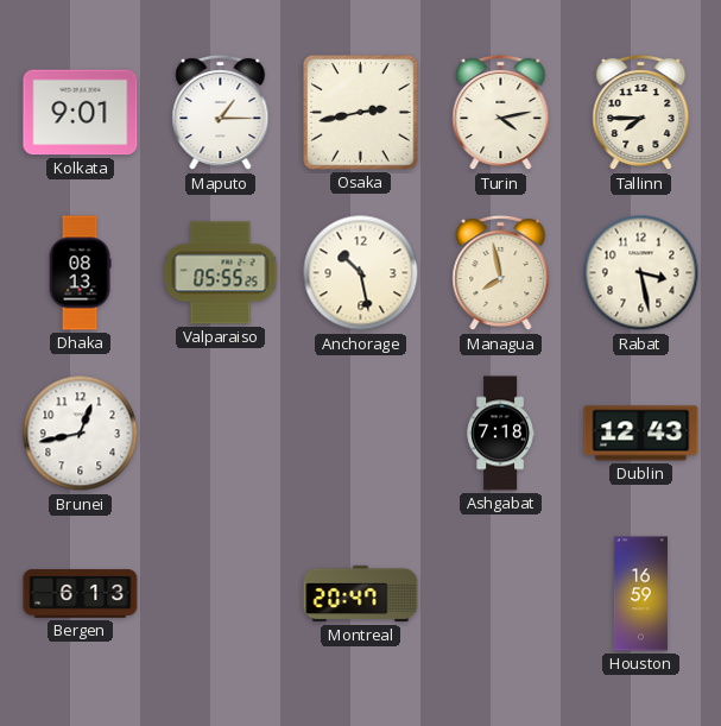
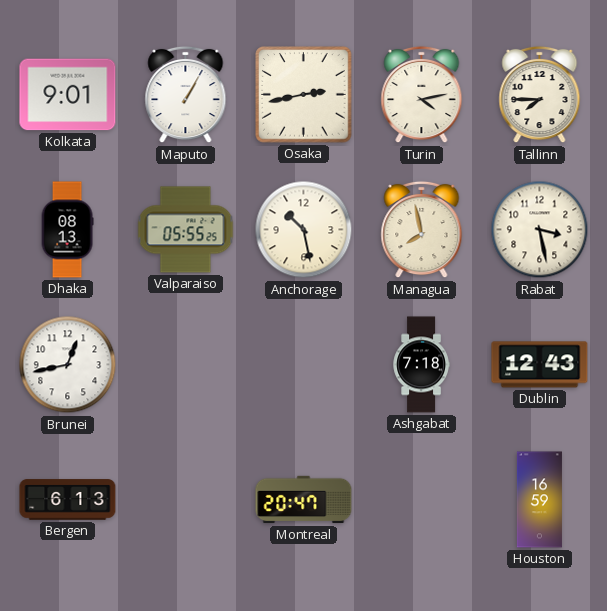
Maputo: 1:15 -> 1:05
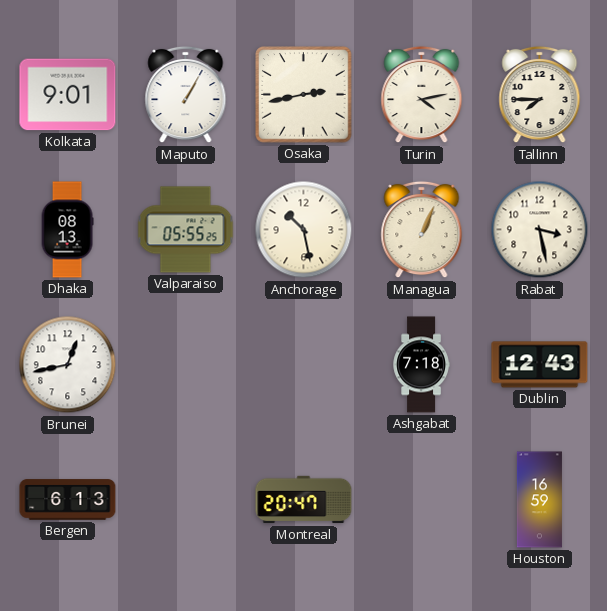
Managua: 7:58 -> 1:04
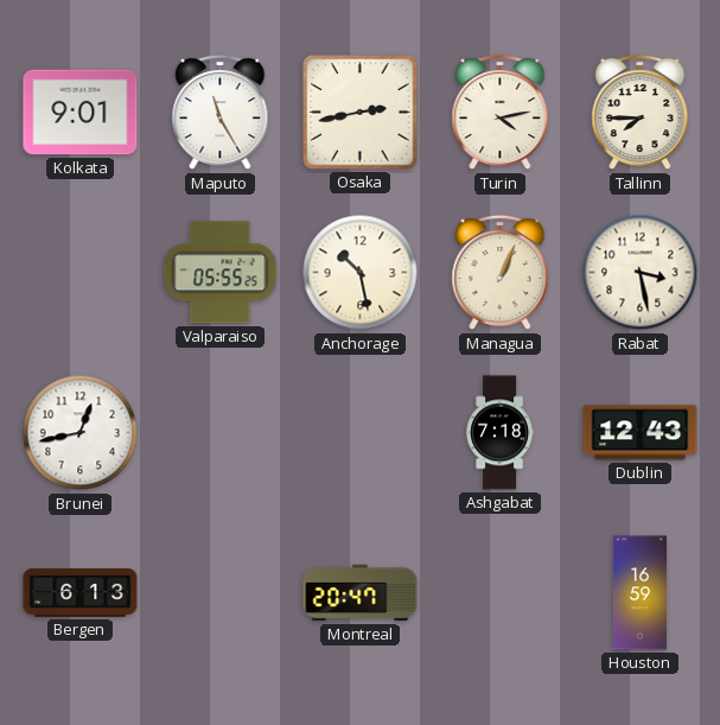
Maputo: 1:05 -> 11:25
Dhaka: 08:13 -> none
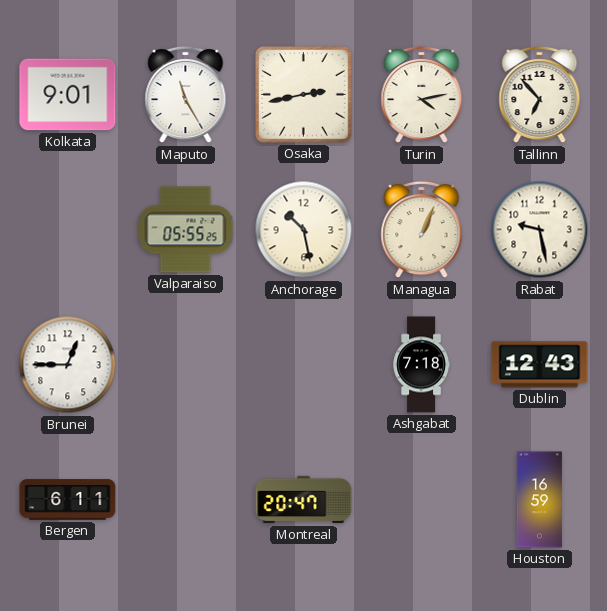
Tallinn: 7:45 -> 6:53
Rabat: 3:28 -> 9:28
Brunei: 12:43 -> 12:45
Bergen: 6:13 -> 6:11
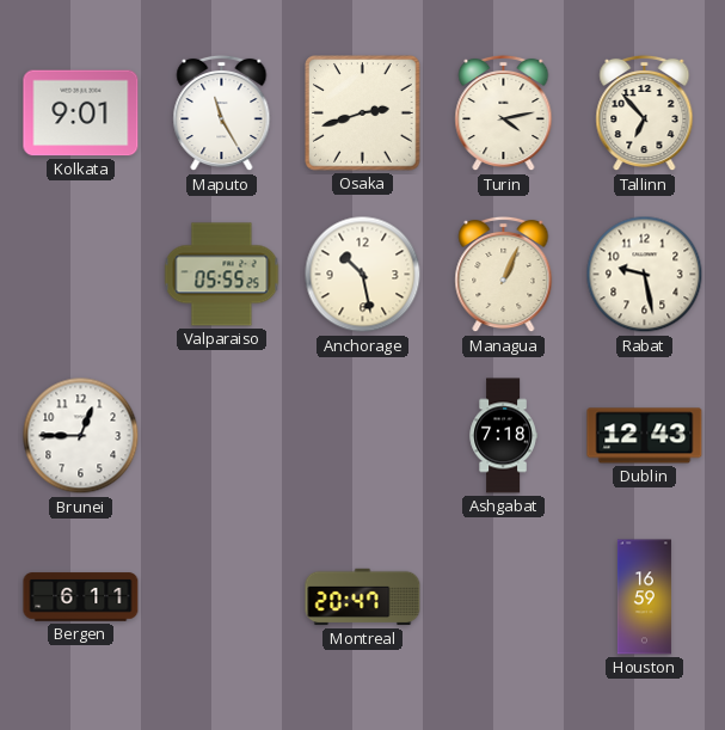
Osaka: 2:43 -> 2:42
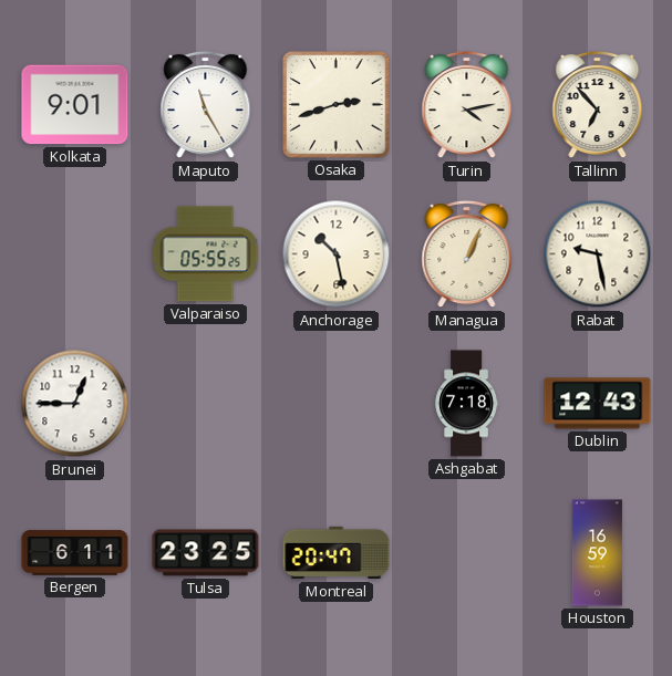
Tulsa: none -> 23:25
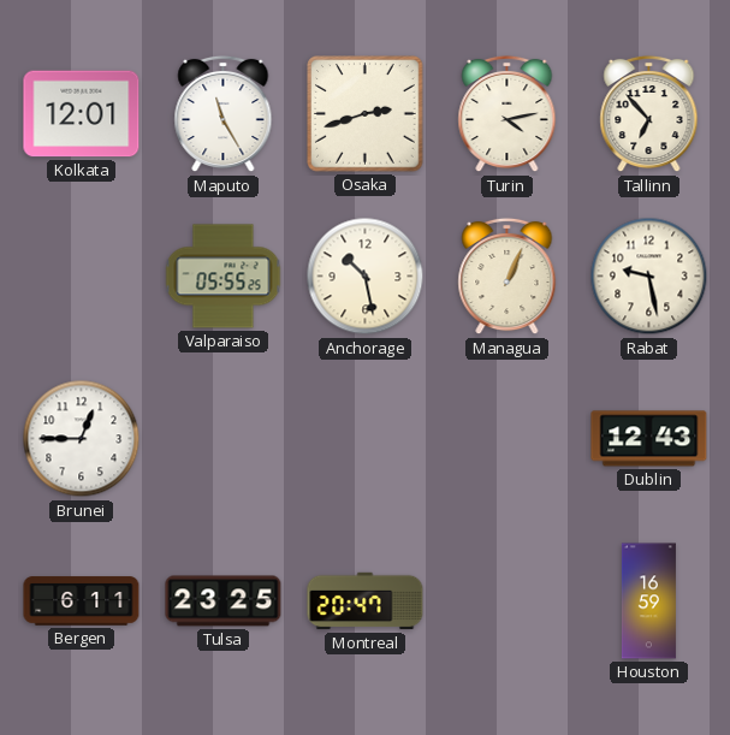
Kolkata: 9:01 -> 12:01
Ashgabat: 7:18 -> none
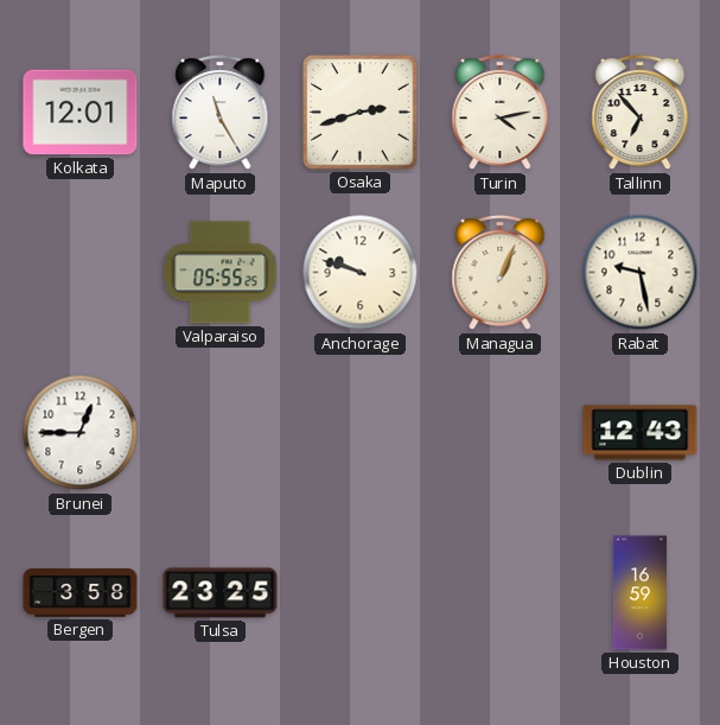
Anchorage: 10:28 -> 9:48
Bergen: 6:11 -> 3:58
Montreal: 20:47 -> none
